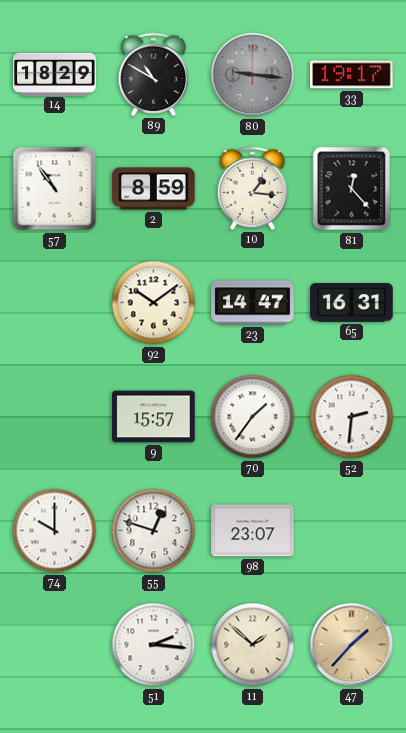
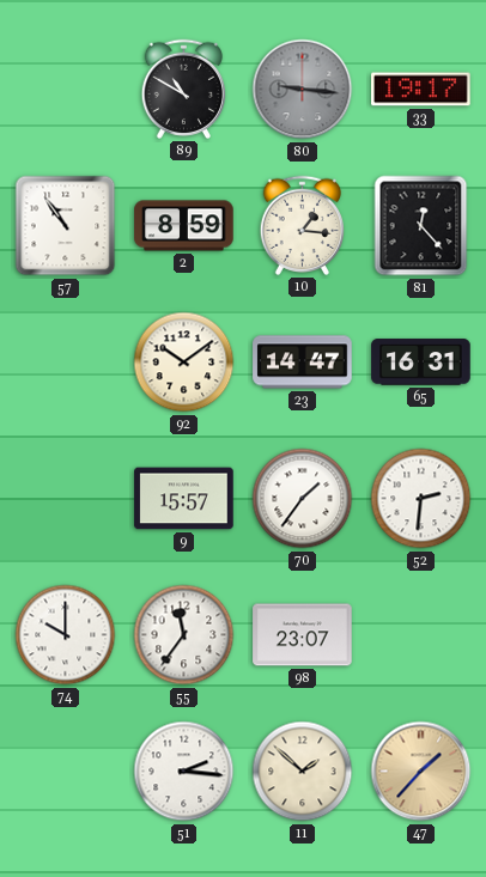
14: 18:29 -> none
55: 12:48 -> 11:36
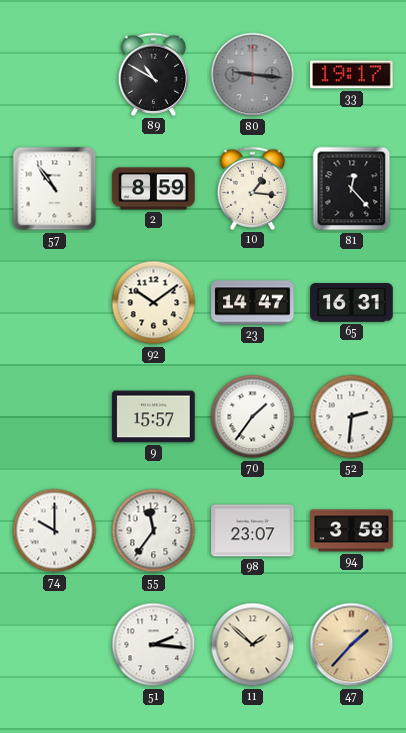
94: none -> 3:58
